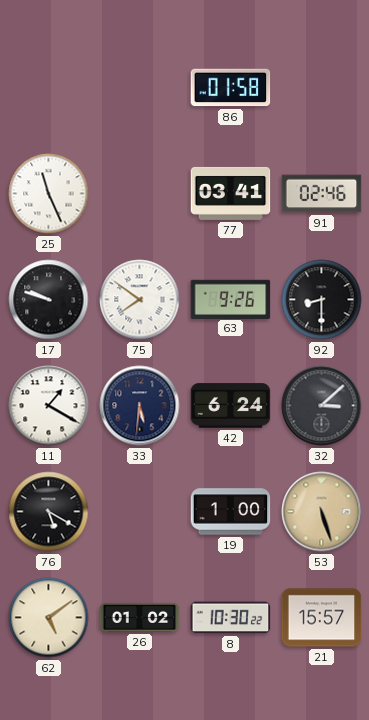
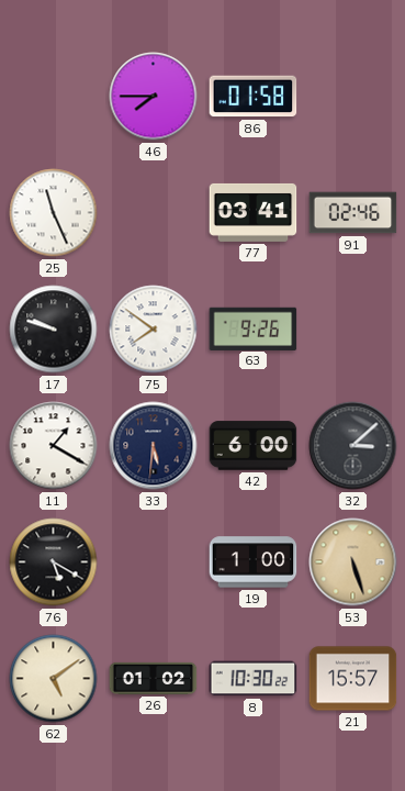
46: none -> 7:45
92: 8:30 -> none
42: 6:24 -> 6:00
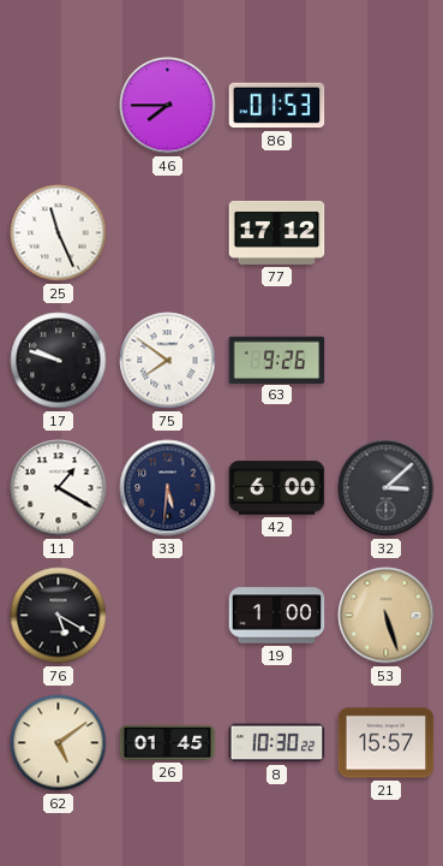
86: 01:58 -> 01:53
77: 03:41 -> 17:12
91: 02:46 -> none
26: 01:02 -> 01:45
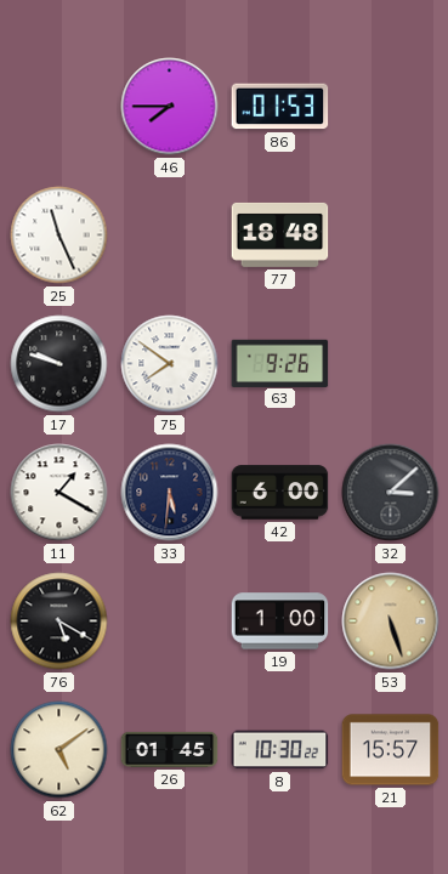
77: 17:12 -> 18:48
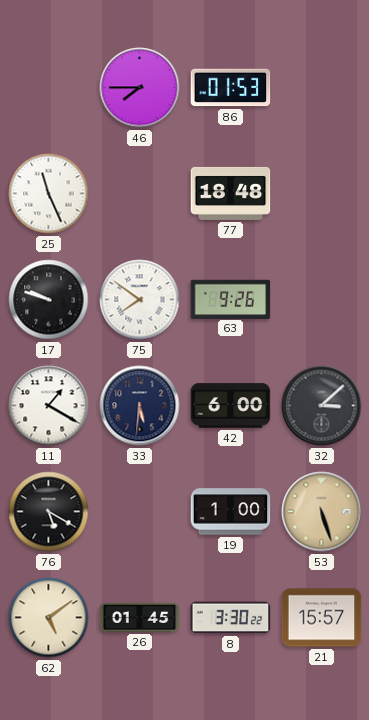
8: 10:30 -> 3:30
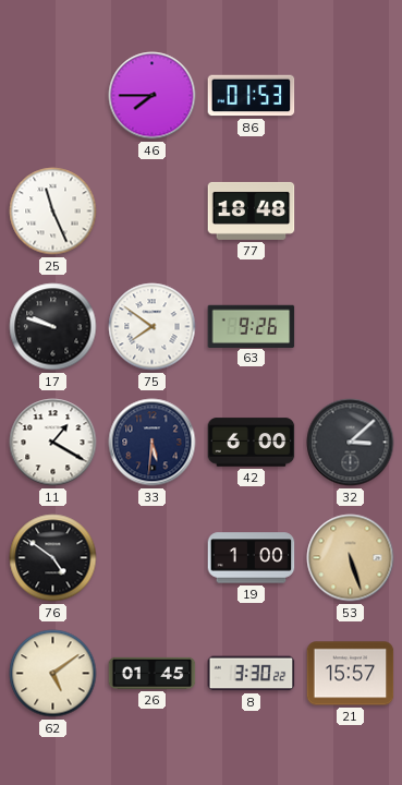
76: 5:20 -> 4:51
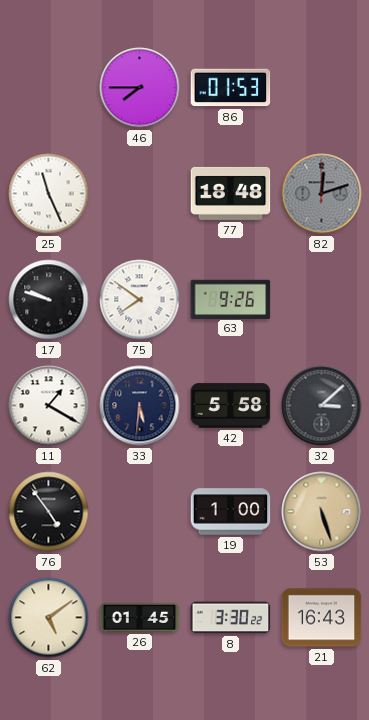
82: none -> 12:12
42: 6:00 -> 5:58
76: 4:51 -> 4:54
21: 15:57 -> 16:43
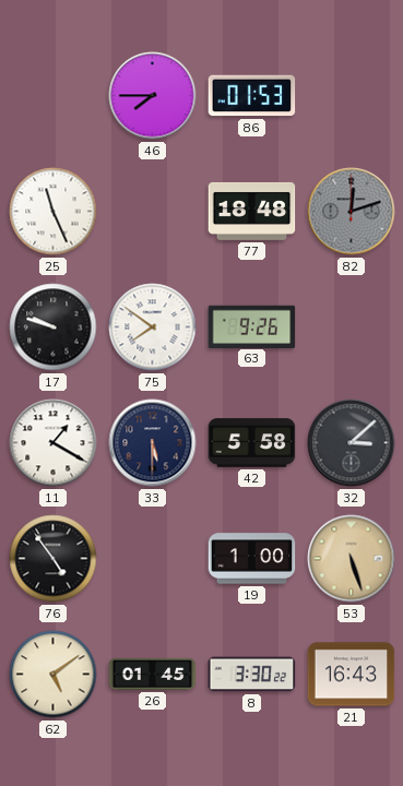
33: 5:31 -> 5:30
